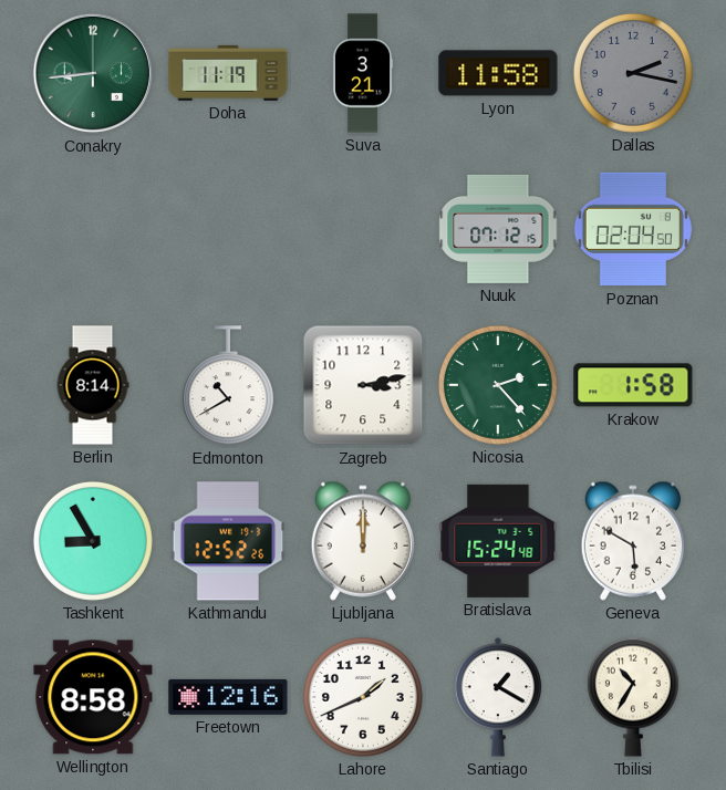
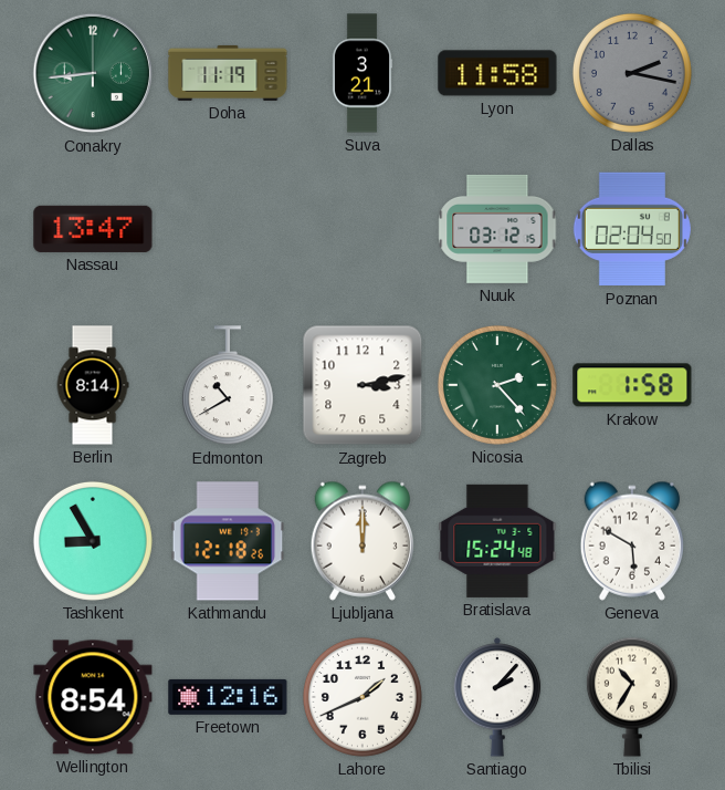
Nassau: none -> 13:47
Nuuk: 07:12 -> 03:12
Kathmandu: 12:52 -> 12:18
Wellington: 8:58 -> 8:54
Santiago: 1:20 -> 2:07
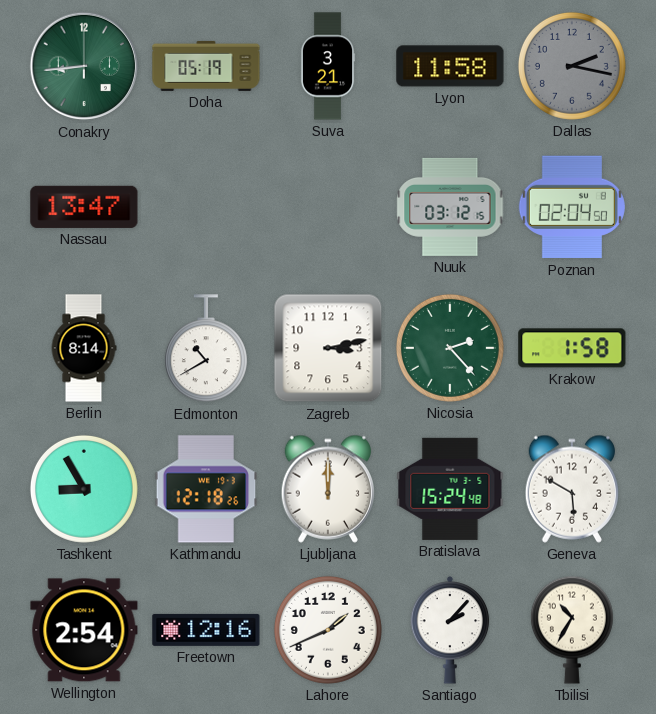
Doha: 11:19 -> 05:19
Wellington: 8:54 -> 2:54
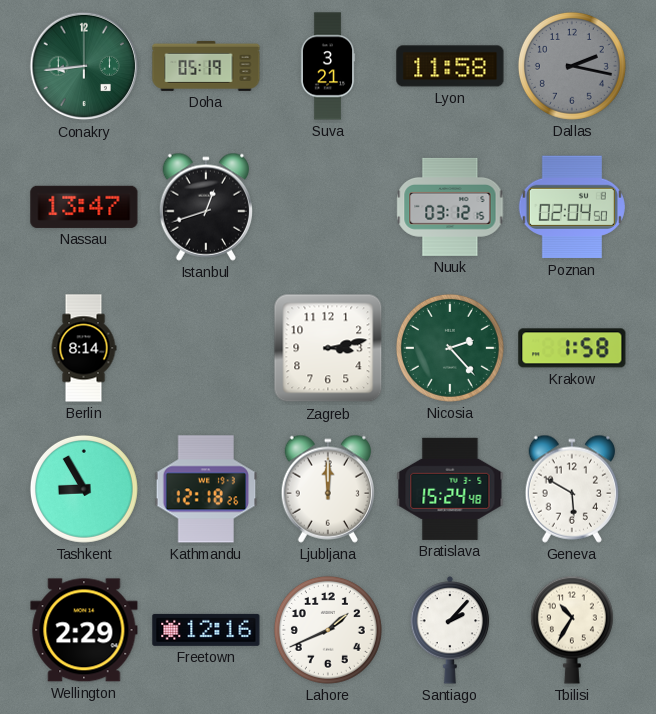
Istanbul: none -> 12:42
Edmonton: 10:40 -> none
Wellington: 2:54 -> 2:29
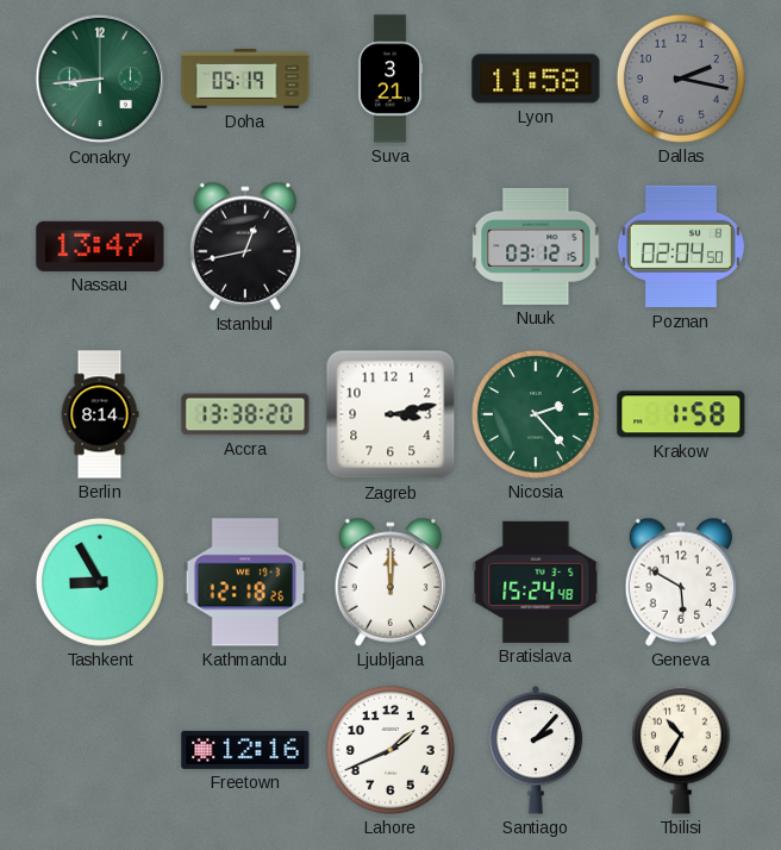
Istanbul: 12:42 -> 12:43
Accra: none -> 13:38
Wellington: 2:29 -> none
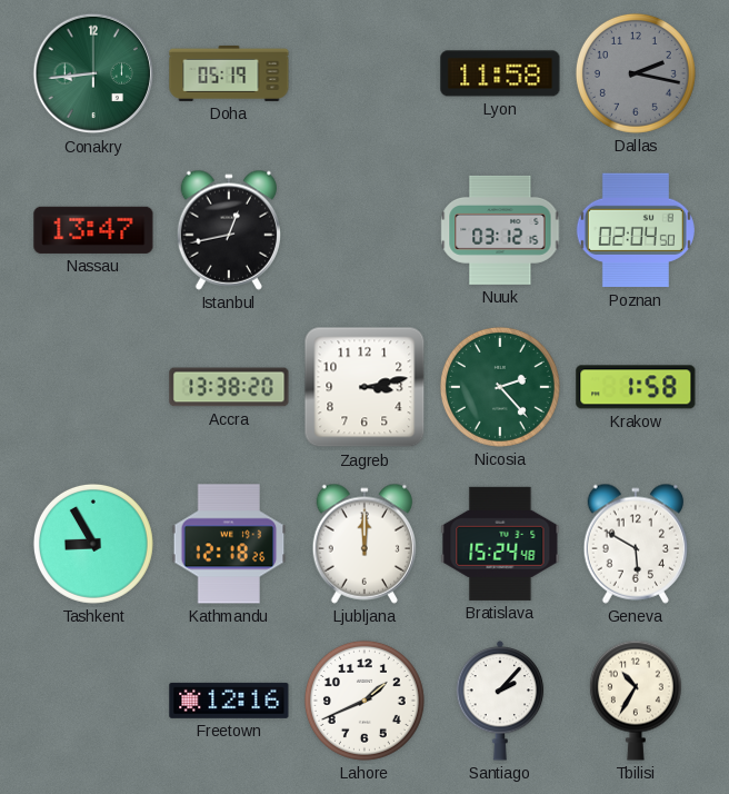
Suva: 3:21 -> none
Berlin: 8:14 -> none
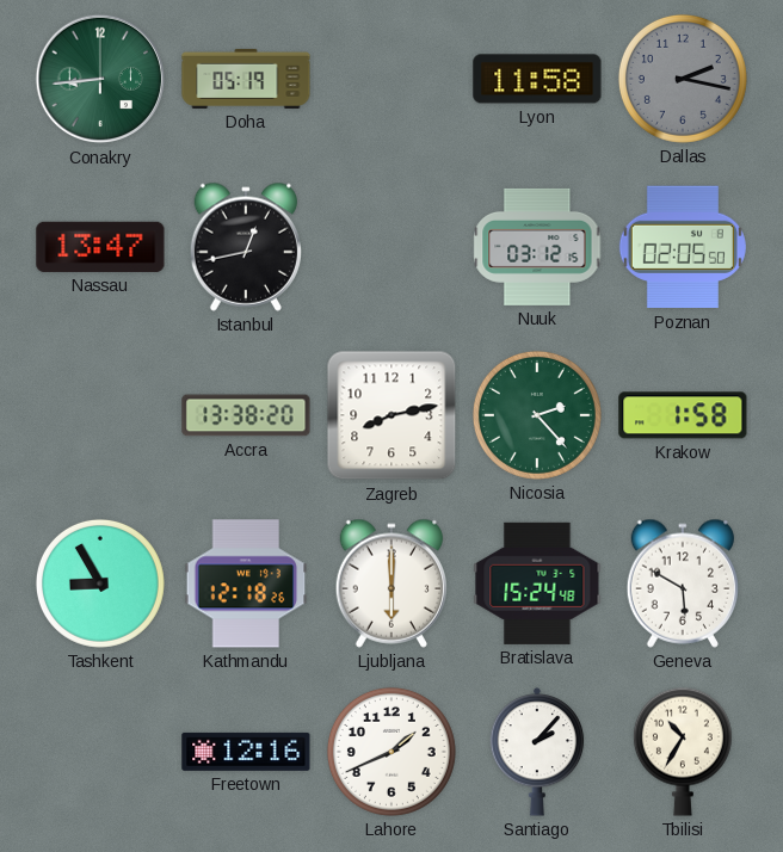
Poznan: 02:04 -> 02:05
Zagreb: 3:13 -> 8:13
Ljubljana: 12:00 -> 6:00
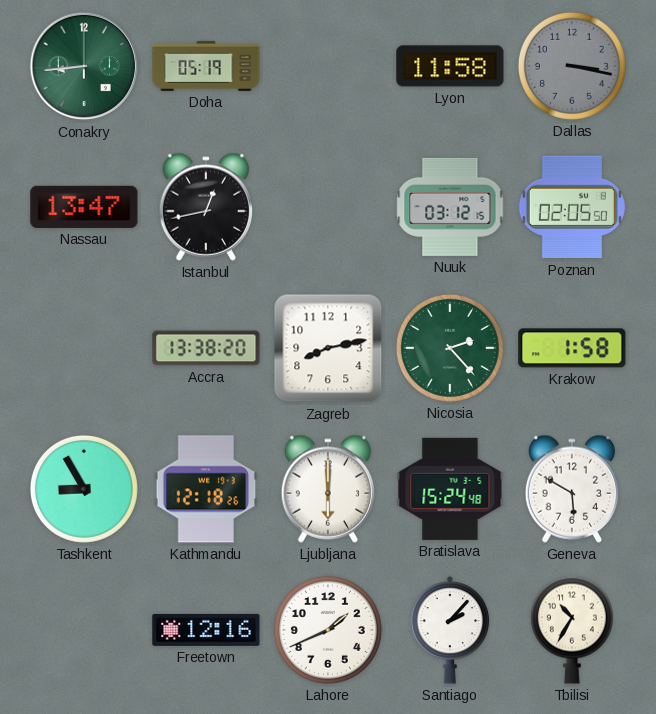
Dallas: 2:17 -> 3:17
